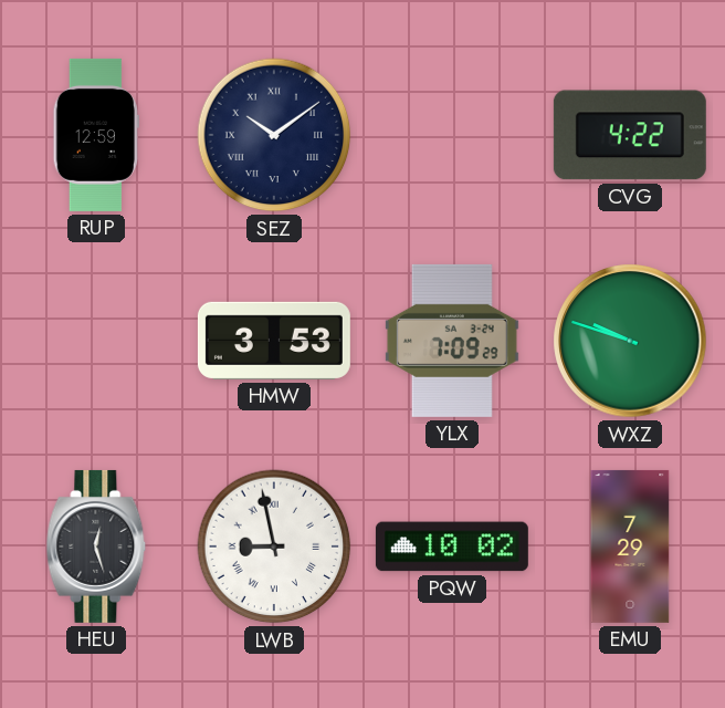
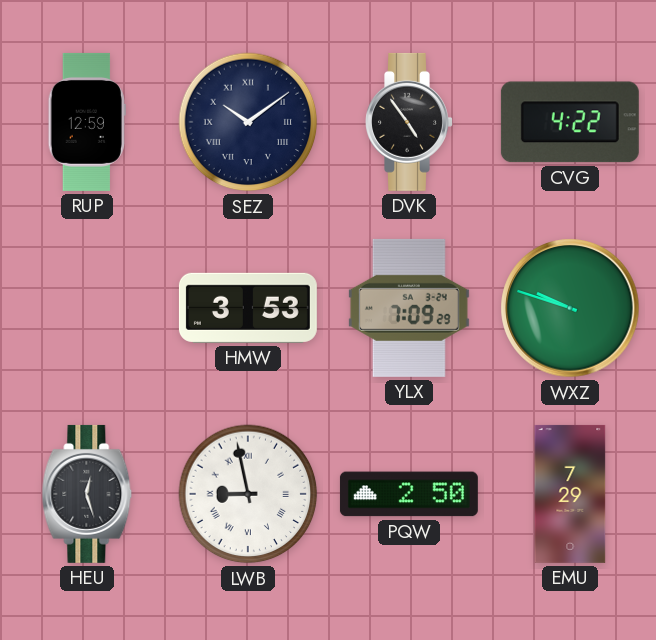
DVK: none -> 4:54
PQW: 10:02 -> 2:50
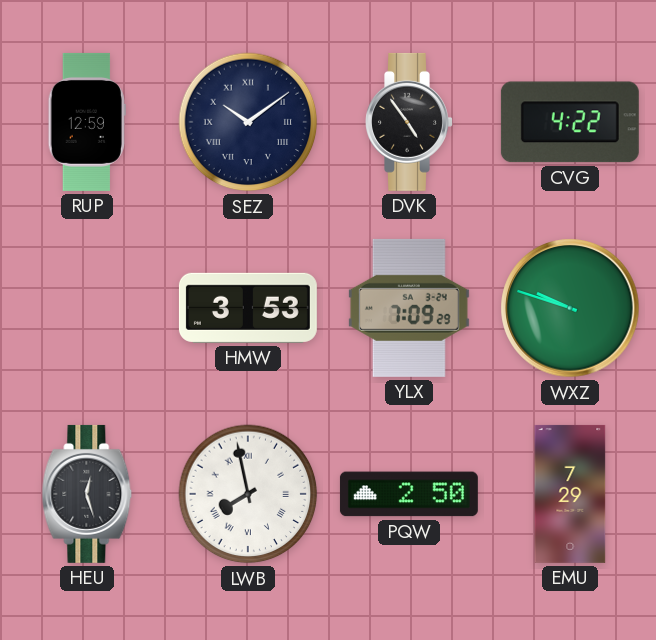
LWB: 8:58 -> 7:58
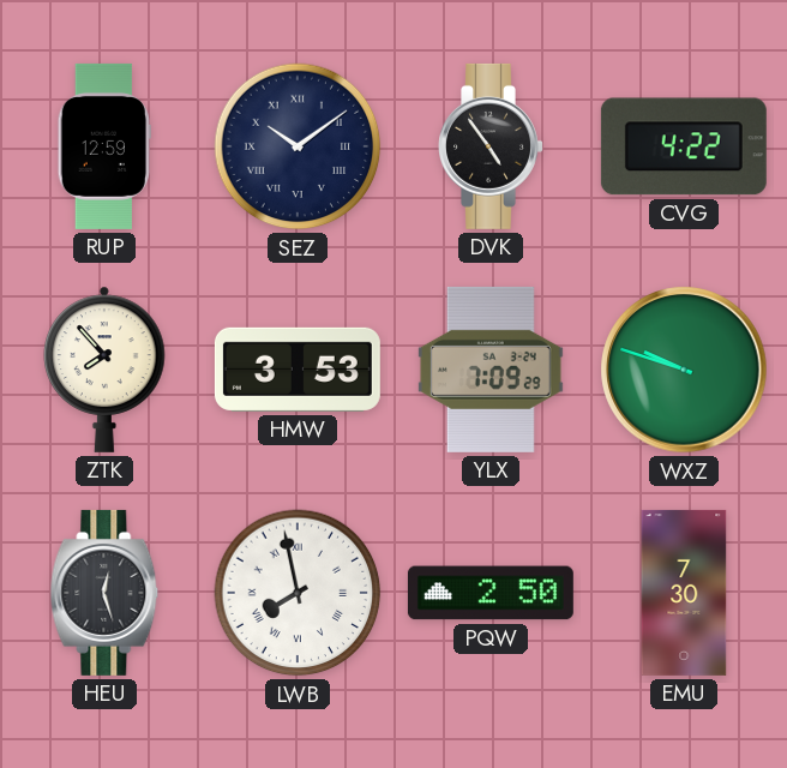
ZTK: none -> 7:53
EMU: 7:29 -> 7:30
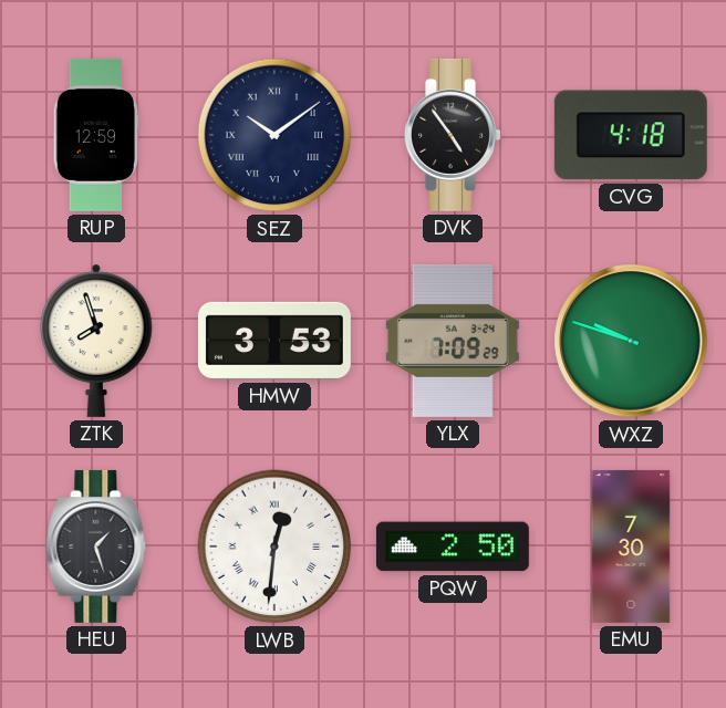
CVG: 4:22 -> 4:18
ZTK: 7:53 -> 7:57
HEU: 12:27 -> 1:27
LWB: 7:58 -> 12:31
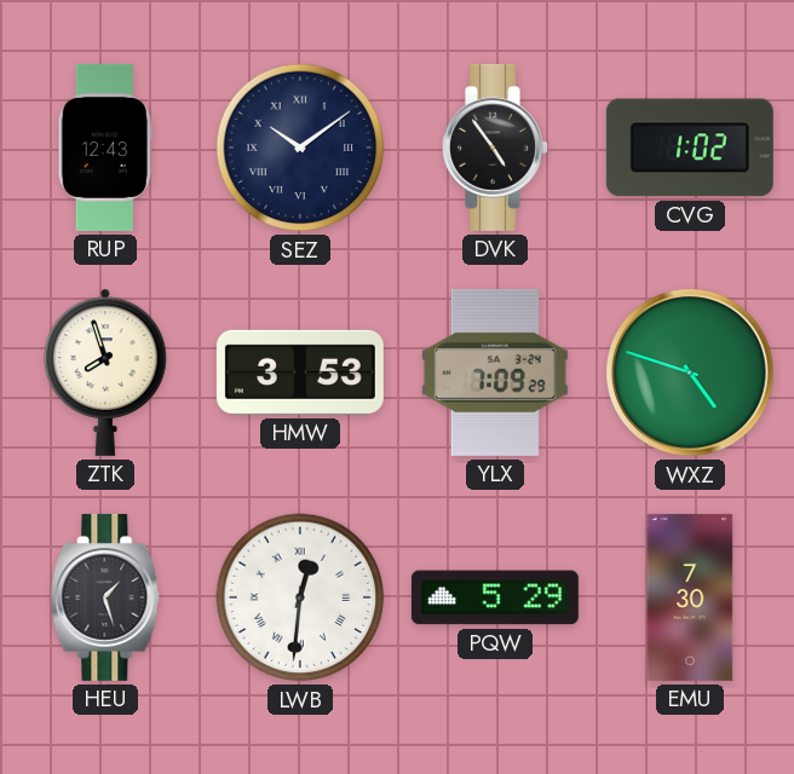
RUP: 12:59 -> 12:43
CVG: 4:18 -> 1:02
WXZ: 9:48 -> 4:48
PQW: 2:50 -> 5:29
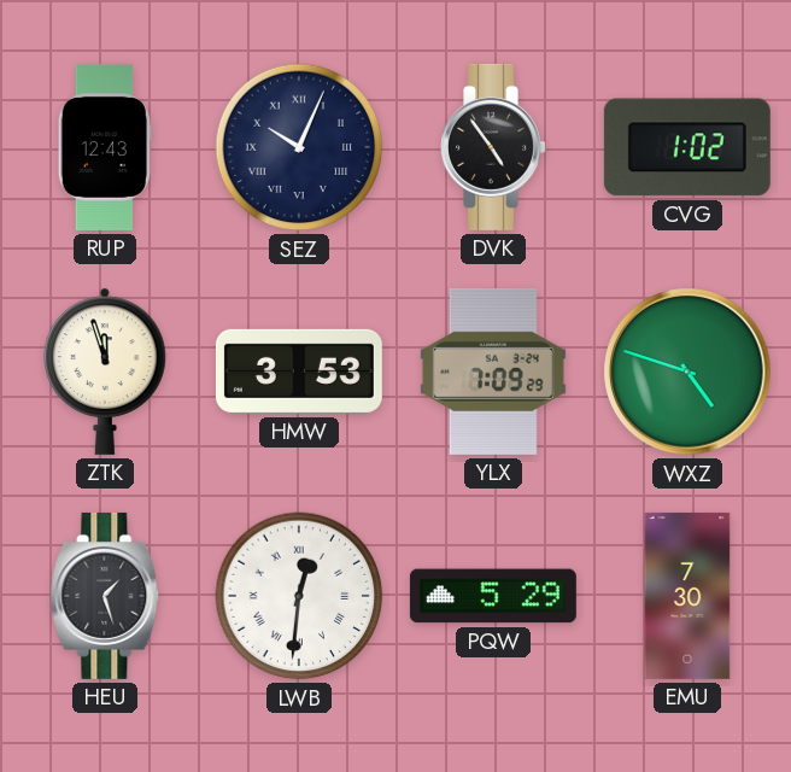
SEZ: 10:09 -> 10:04
ZTK: 7:57 -> 11:57
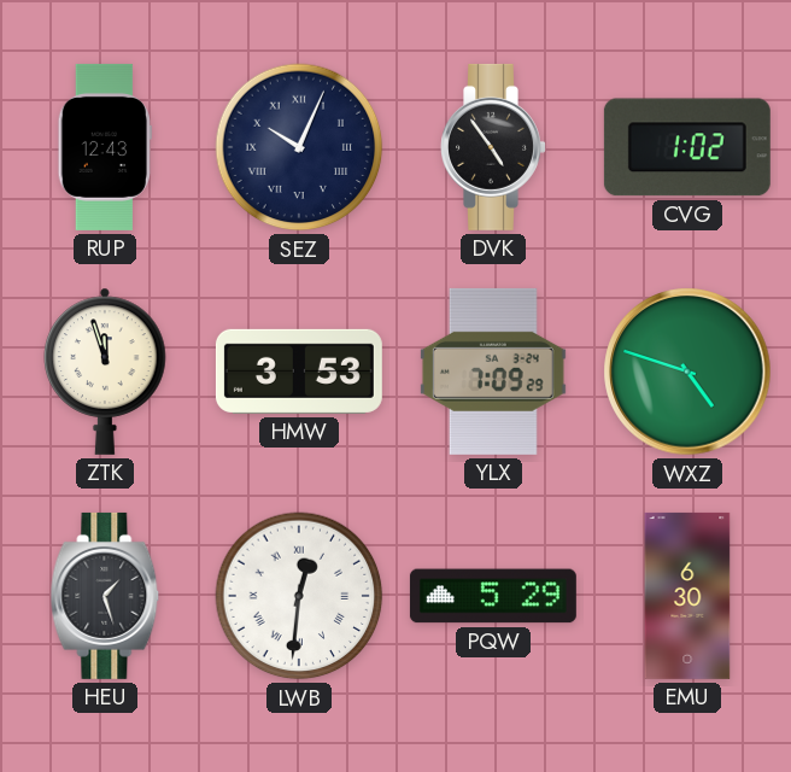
EMU: 7:30 -> 6:30
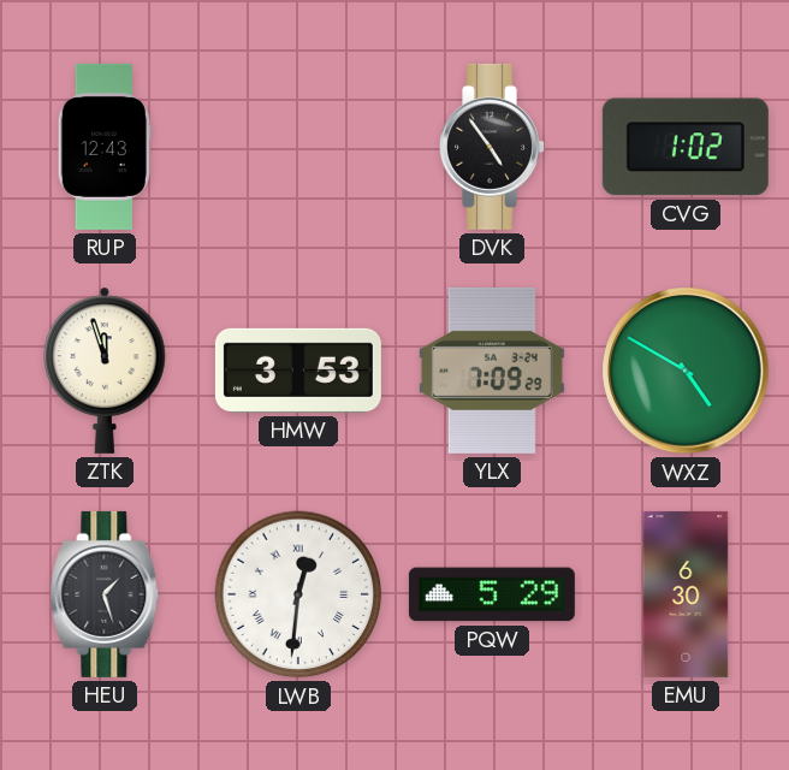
SEZ: 10:04 -> none
WXZ: 4:48 -> 4:50
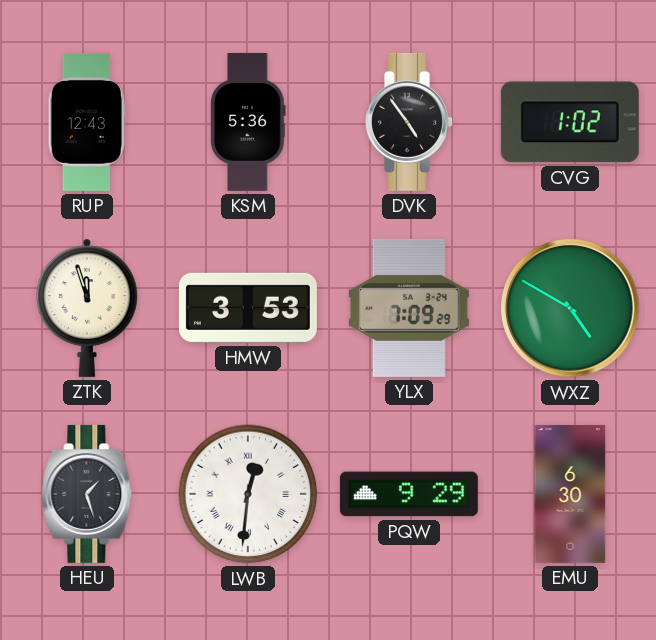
KSM: none -> 5:36
PQW: 5:29 -> 9:29
